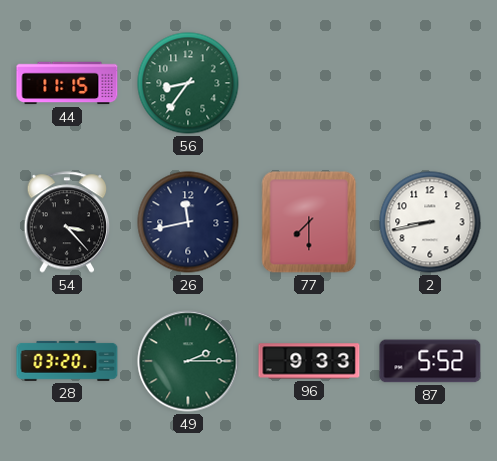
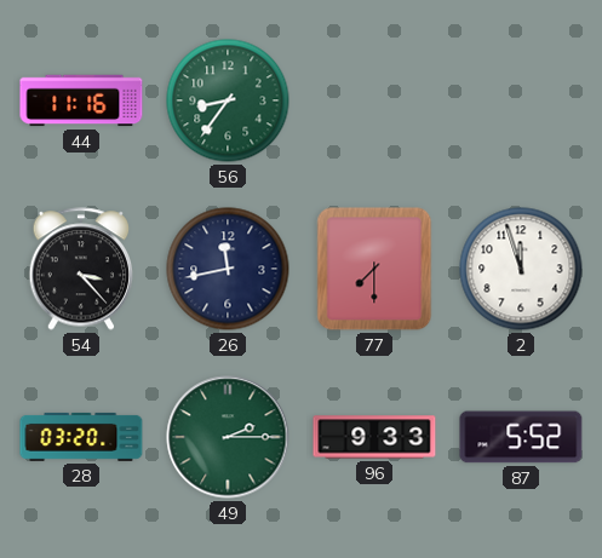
44: 11:15 -> 11:16
2: 8:43 -> 11:57
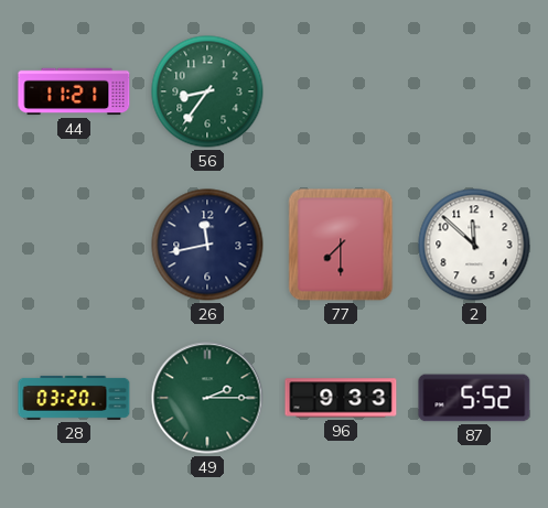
44: 11:16 -> 11:21
54: 3:23 -> none
2: 11:57 -> 11:52
